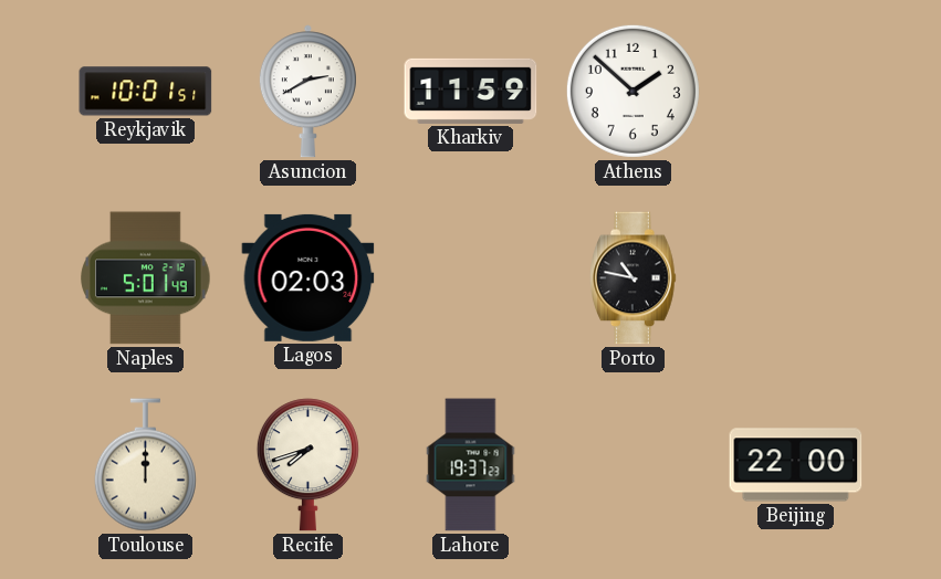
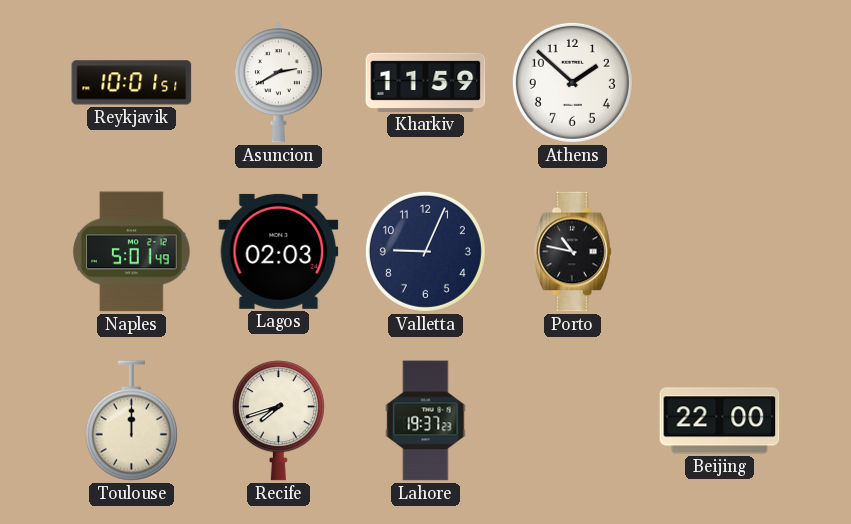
Valletta: none -> 9:04
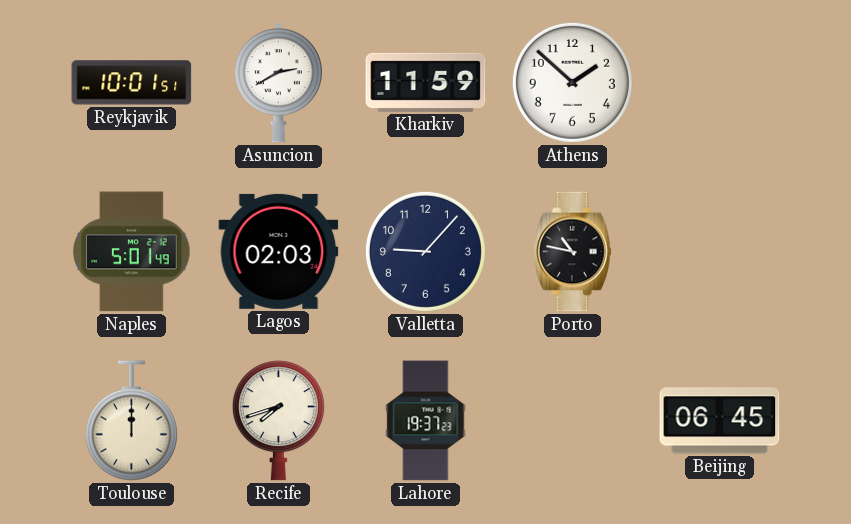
Valletta: 9:04 -> 9:07
Beijing: 22:00 -> 06:45
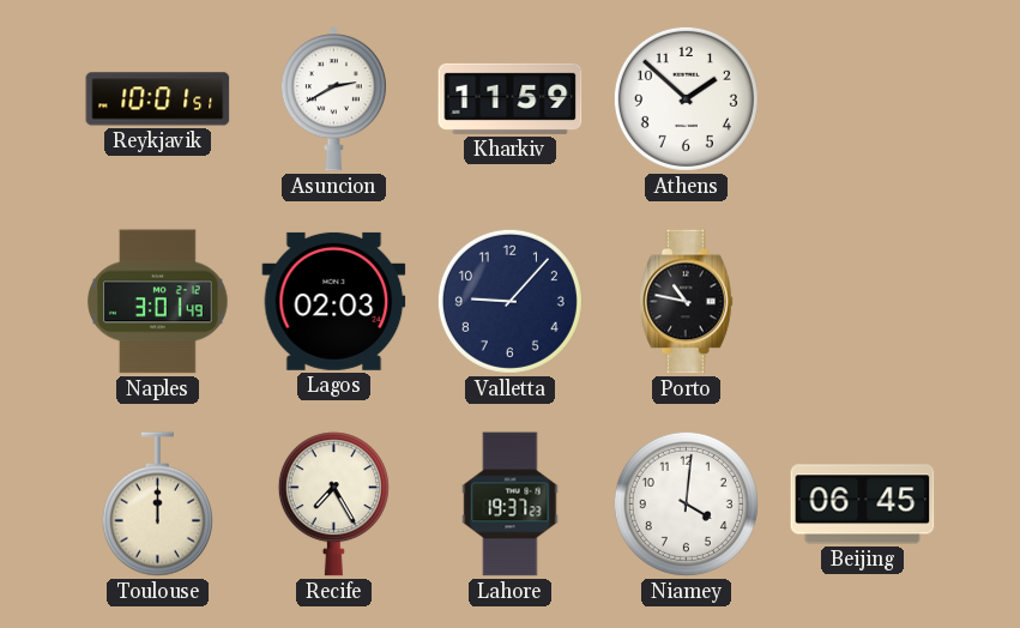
Naples: 5:01 -> 3:01
Recife: 7:42 -> 7:25
Niamey: none -> 4:01
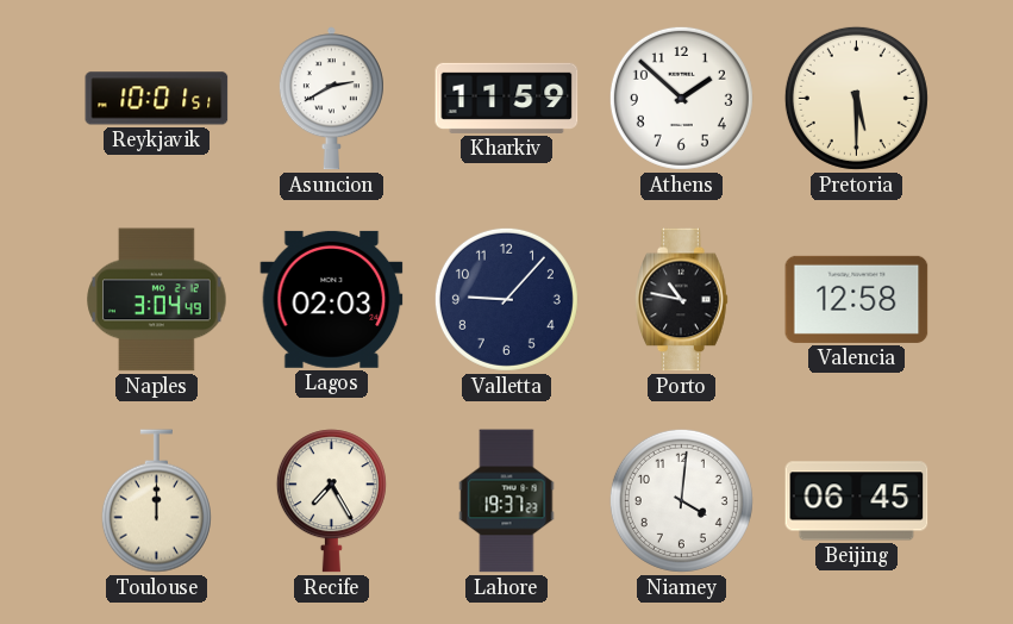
Pretoria: none -> 5:30
Naples: 3:01 -> 3:04
Valencia: none -> 12:58
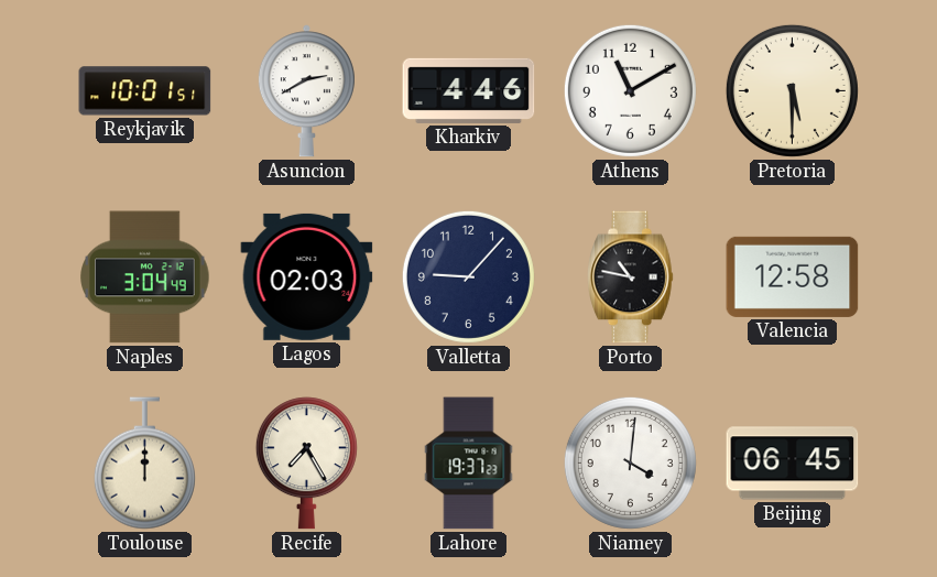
Kharkiv: 11:59 -> 4:46
Athens: 1:52 -> 11:10
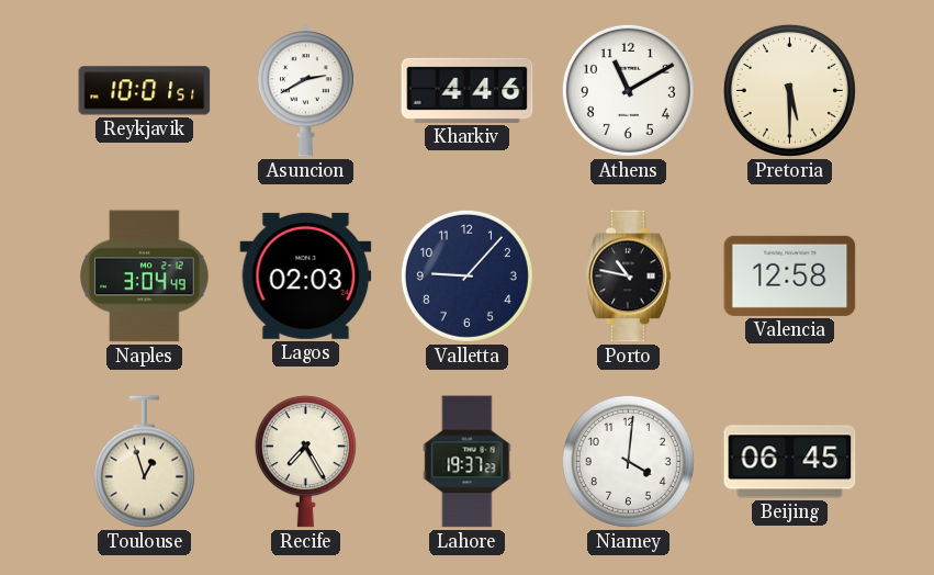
Toulouse: 12:00 -> 12:57
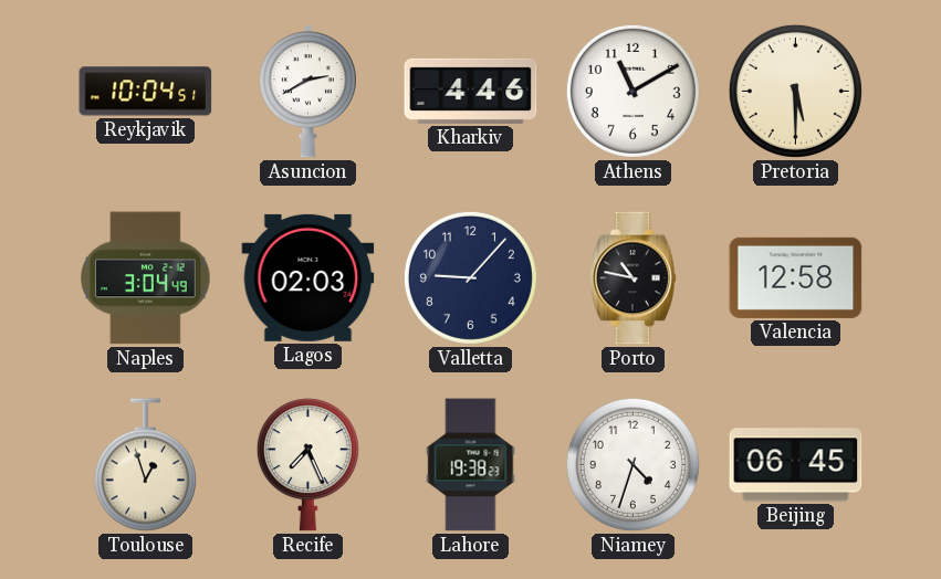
Reykjavik: 10:01 -> 10:04
Recife: 7:25 -> 7:26
Lahore: 19:37 -> 19:38
Niamey: 4:01 -> 4:33
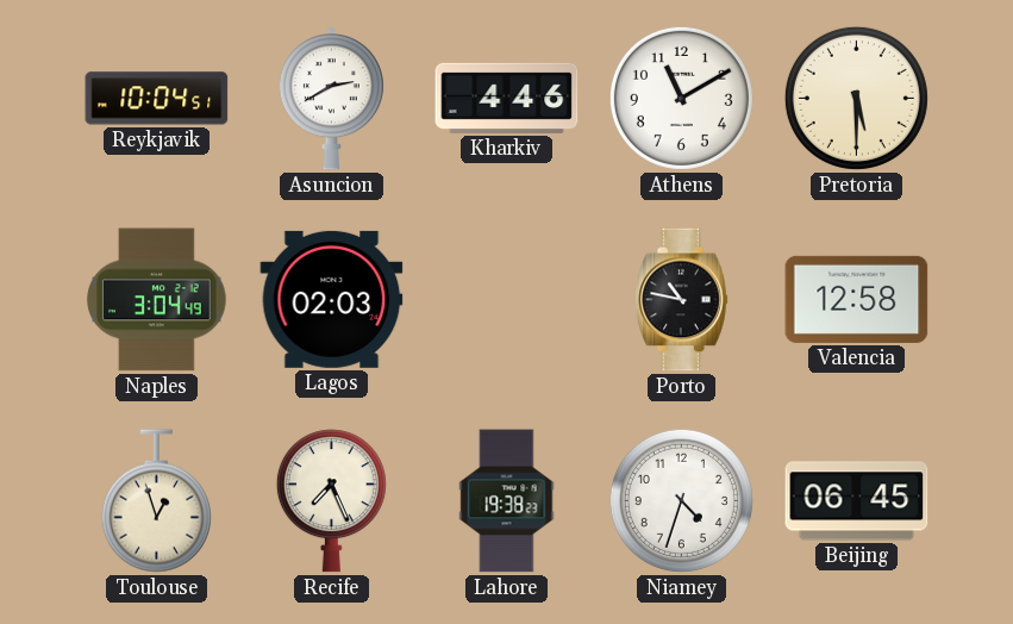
Valletta: 9:07 -> none
